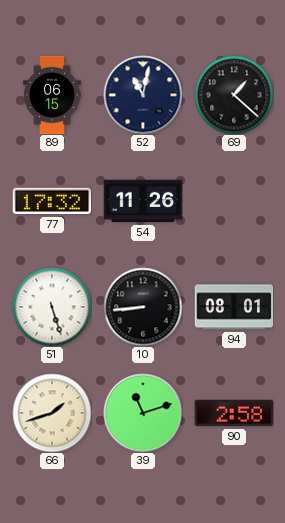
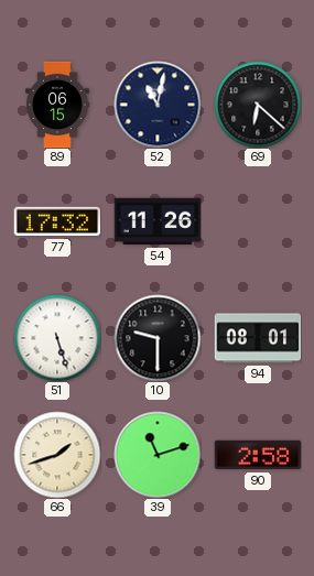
69: 1:22 -> 6:22
10: 8:44 -> 9:30
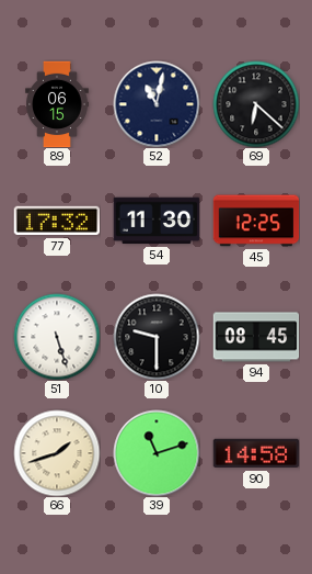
54: 11:26 -> 11:30
45: none -> 12:25
94: 08:01 -> 08:45
90: 2:58 -> 14:58
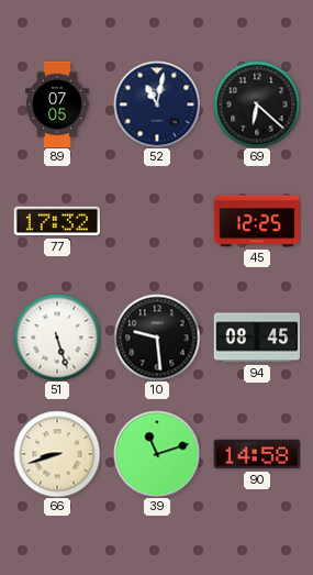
89: 06:15 -> 07:05
54: 11:30 -> none
10: 9:30 -> 9:29
66: 1:42 -> 8:42
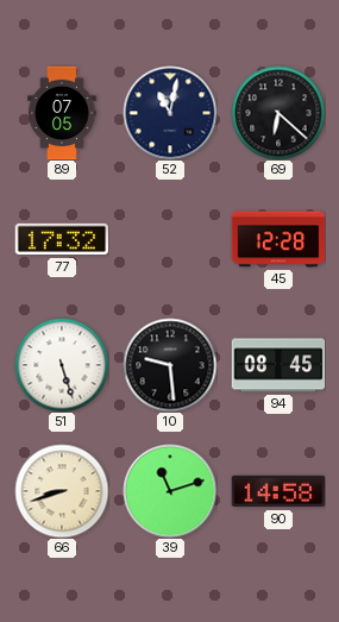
45: 12:25 -> 12:28
